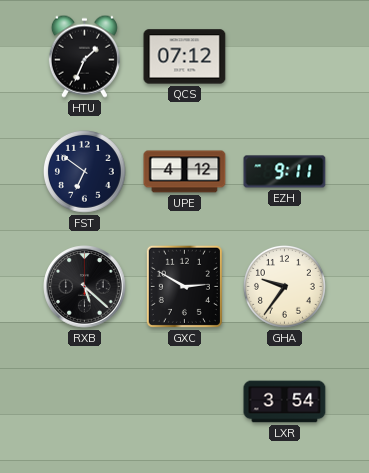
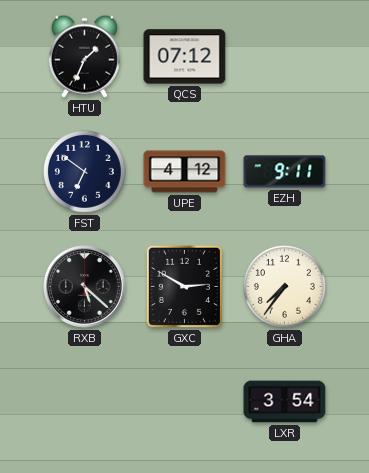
GHA: 9:36 -> 7:36
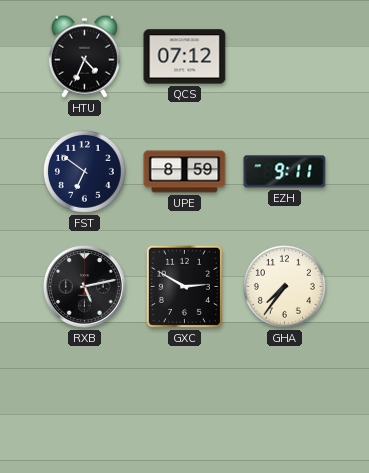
HTU: 1:34 -> 4:34
UPE: 4:12 -> 8:59
RXB: 5:22 -> 5:13
LXR: 3:54 -> none
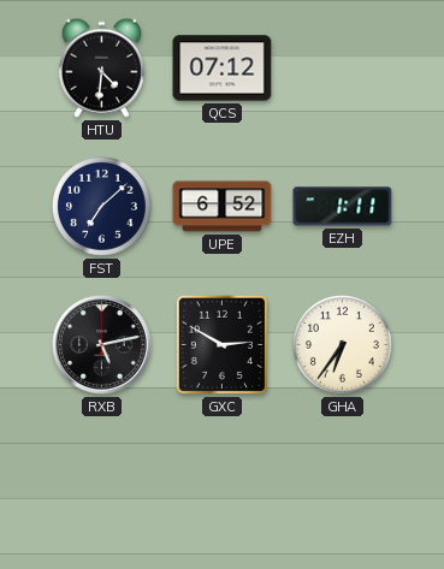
HTU: 4:34 -> 4:31
FST: 6:51 -> 7:08
UPE: 8:59 -> 6:52
EZH: 9:11 -> 1:11
GHA: 7:36 -> 6:36
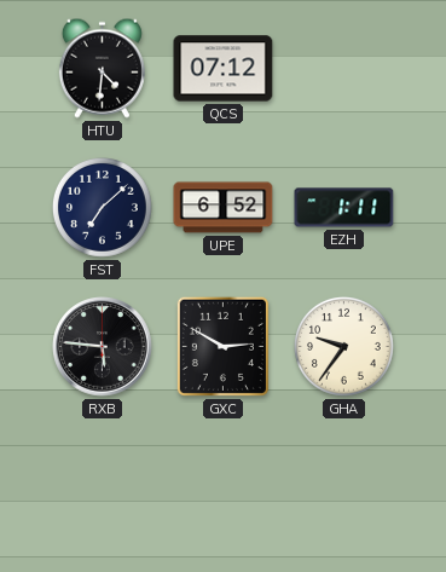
RXB: 5:13 -> 5:46
GHA: 6:36 -> 9:36
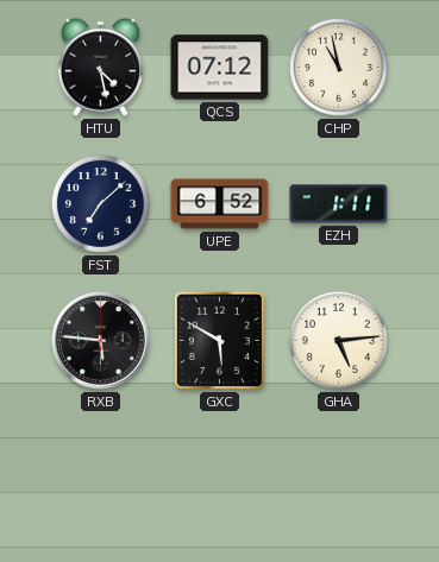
HTU: 4:31 -> 4:28
CHP: none -> 10:58
GXC: 2:50 -> 5:50
GHA: 9:36 -> 5:14
